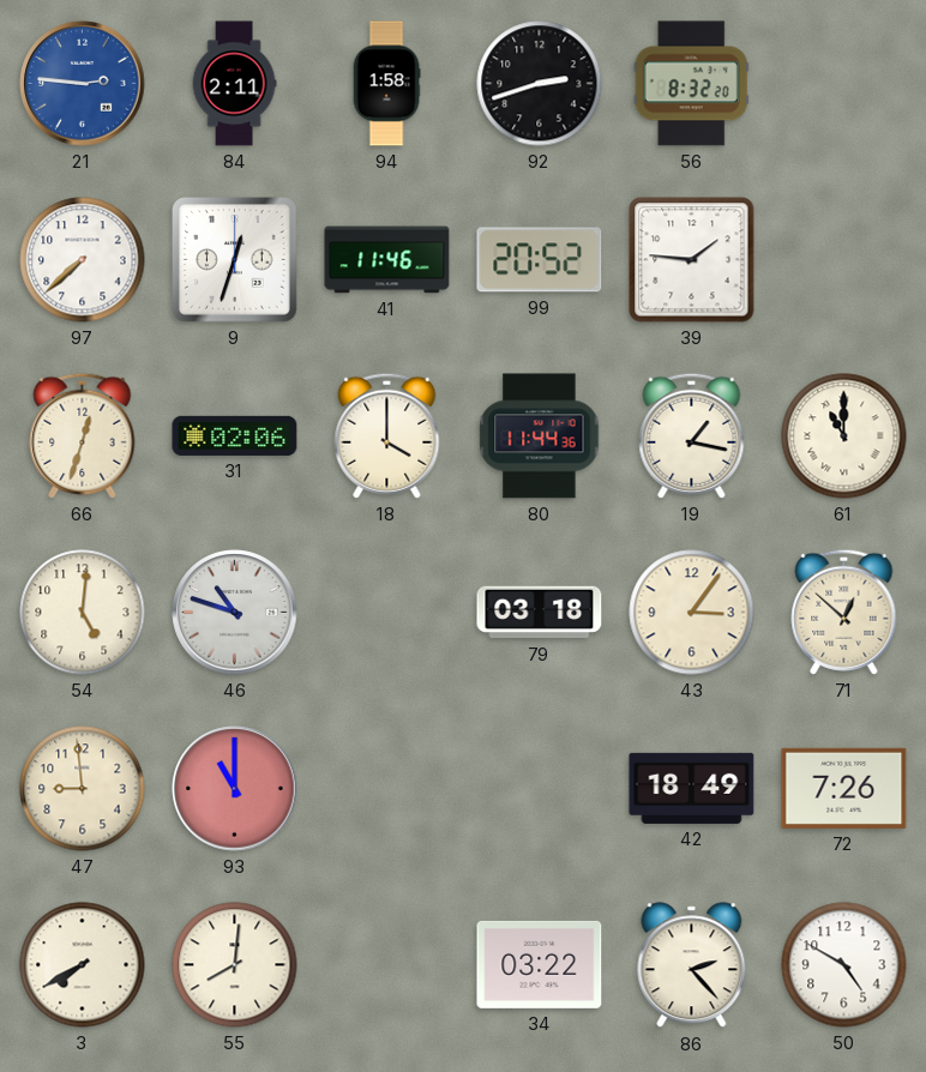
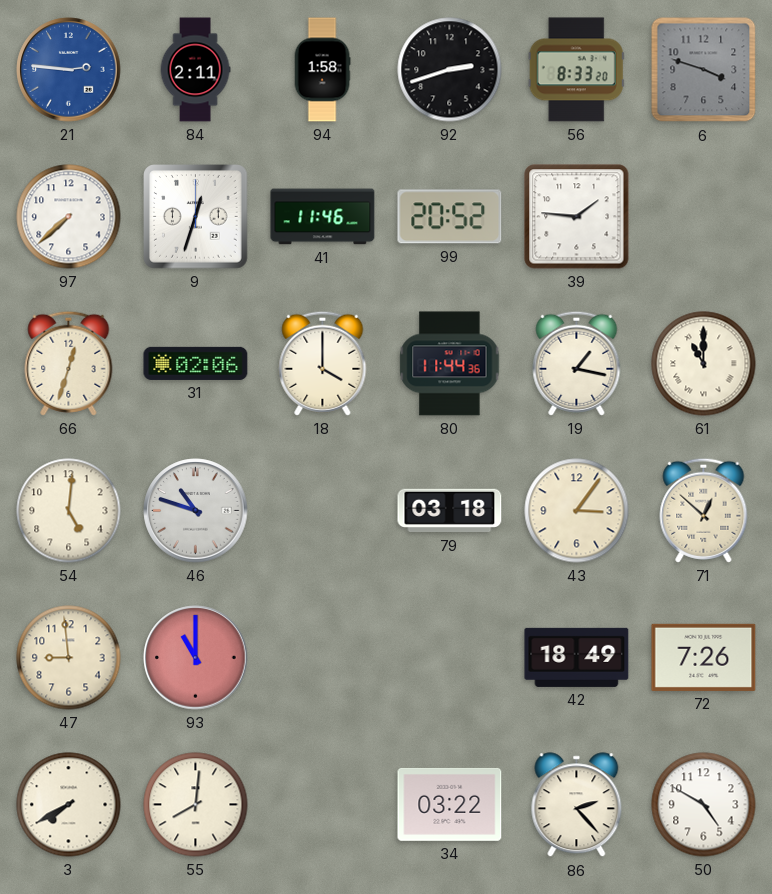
56: 8:32 -> 8:33
6: none -> 3:48
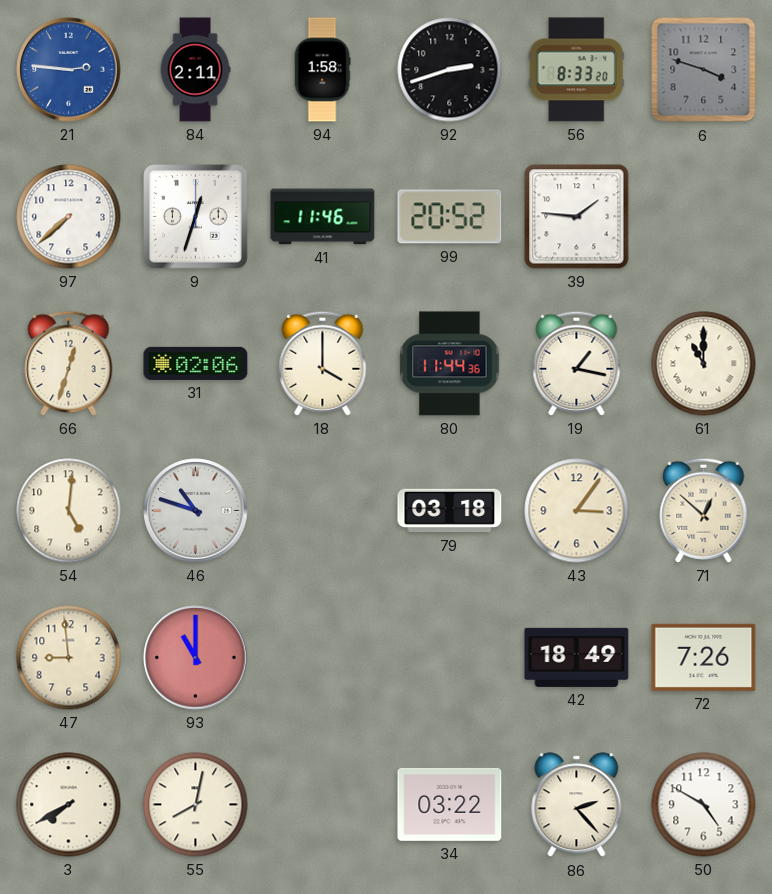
55: 8:01 -> 8:02
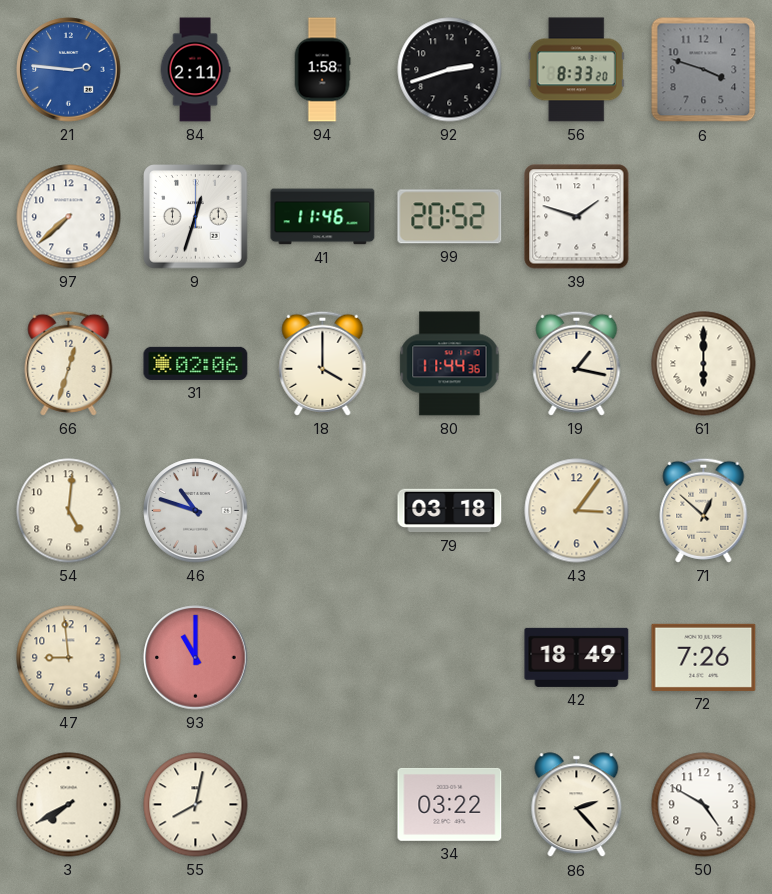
39: 1:46 -> 1:48
61: 11:00 -> 6:00
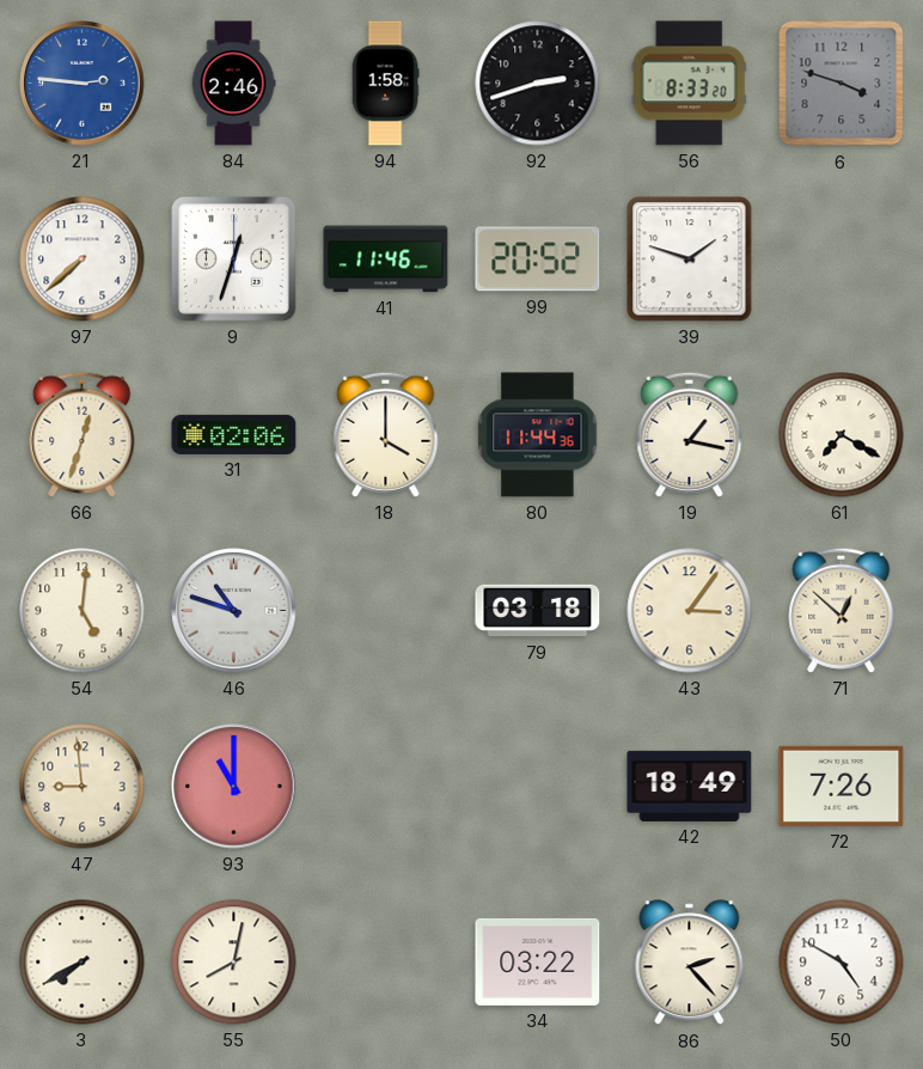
84: 2:11 -> 2:46
61: 6:00 -> 7:20
